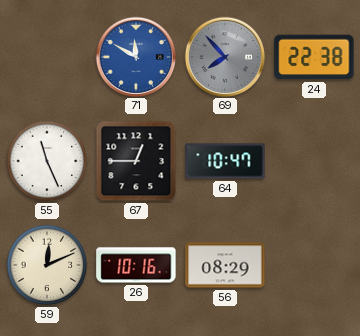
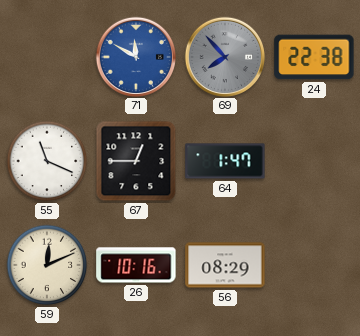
55: 11:26 -> 11:19
64: 10:47 -> 1:47
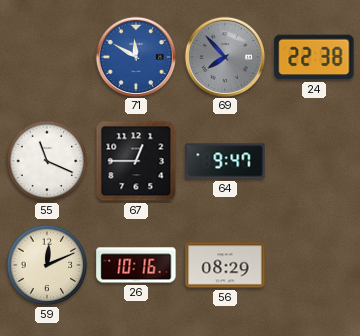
64: 1:47 -> 9:47
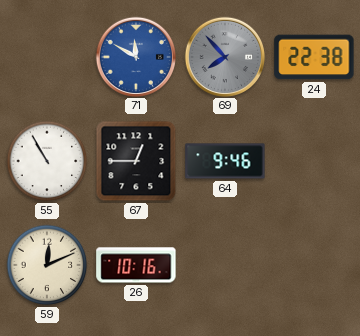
55: 11:19 -> 10:55
64: 9:47 -> 9:46
56: 08:29 -> none
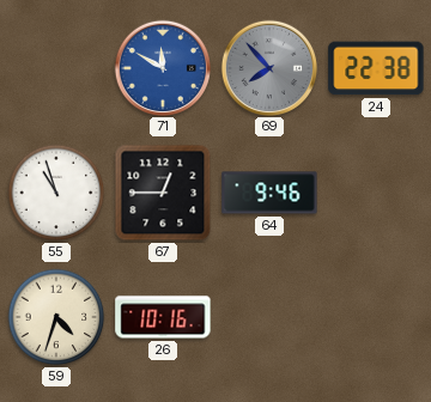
55: 10:55 -> 10:57
59: 12:11 -> 4:33
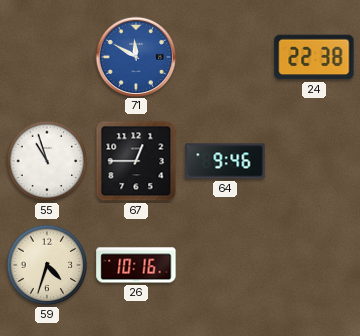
69: 7:53 -> none
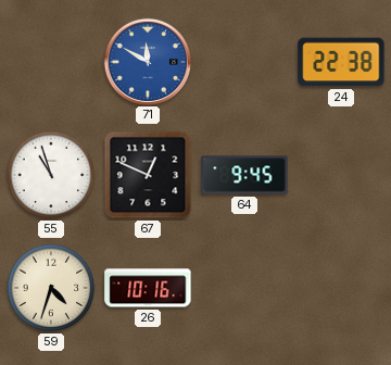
67: 12:45 -> 12:49
64: 9:46 -> 9:45
